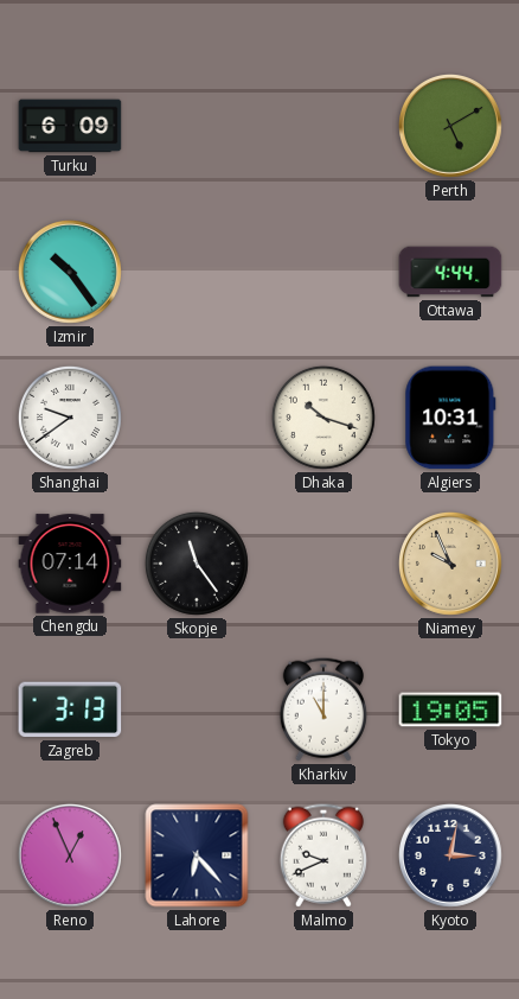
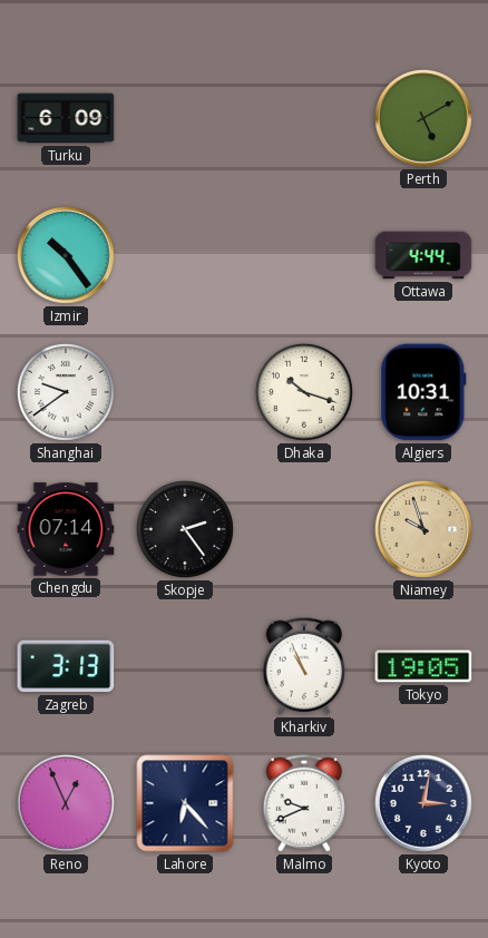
Skopje: 11:24 -> 2:24
Niamey: 9:56 -> 9:57
Kharkiv: 11:00 -> 10:56
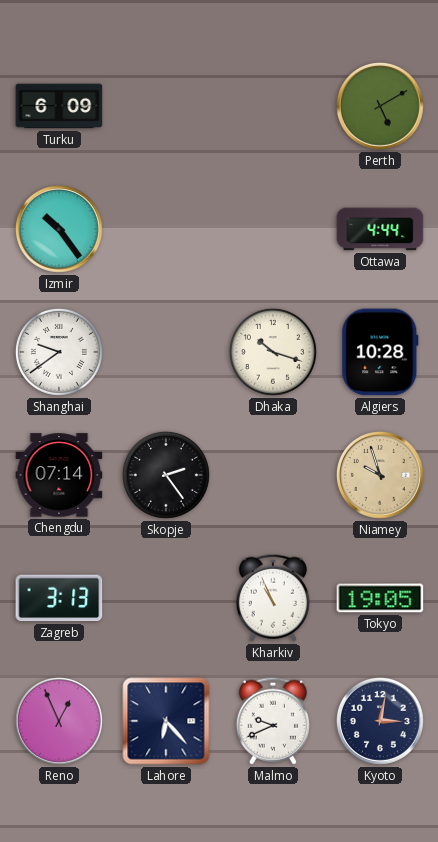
Algiers: 10:31 -> 10:28
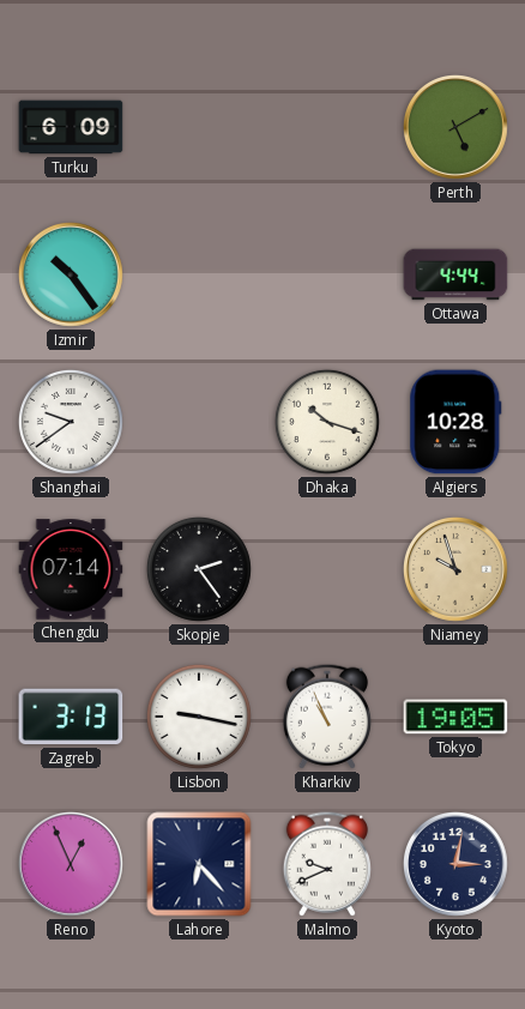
Lisbon: none -> 9:17
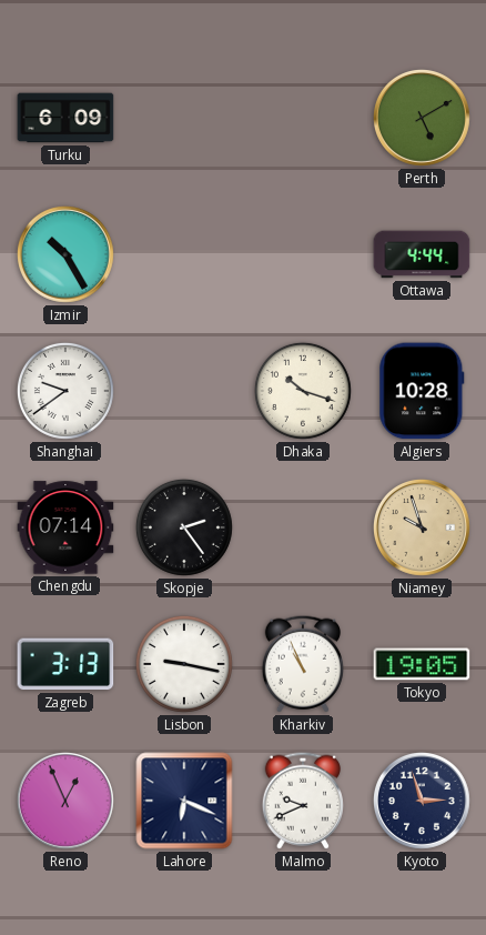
Izmir: 10:24 -> 10:25
Lahore: 6:23 -> 6:19
Kyoto: 3:02 -> 2:57
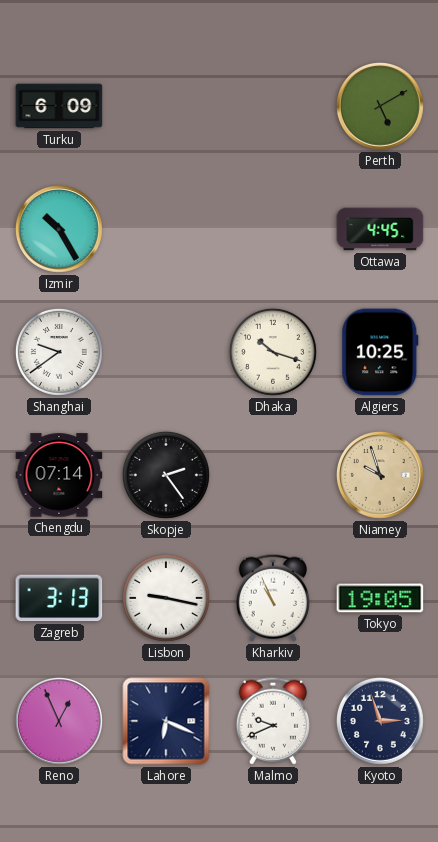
Ottawa: 4:44 -> 4:45
Algiers: 10:28 -> 10:25
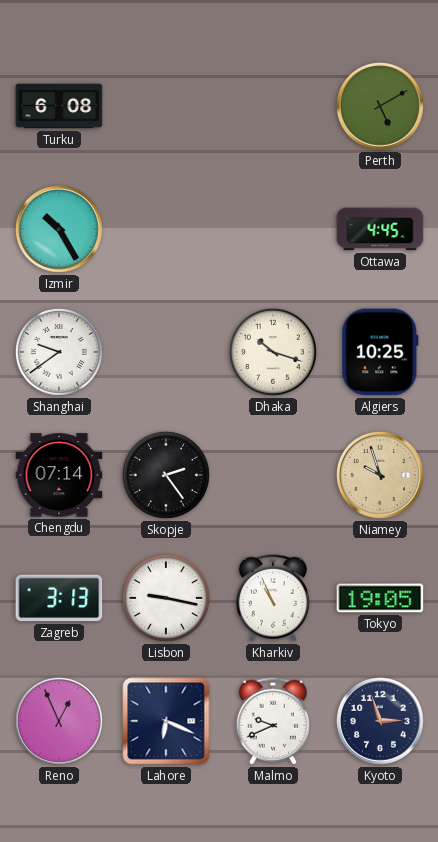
Turku: 6:09 -> 6:08
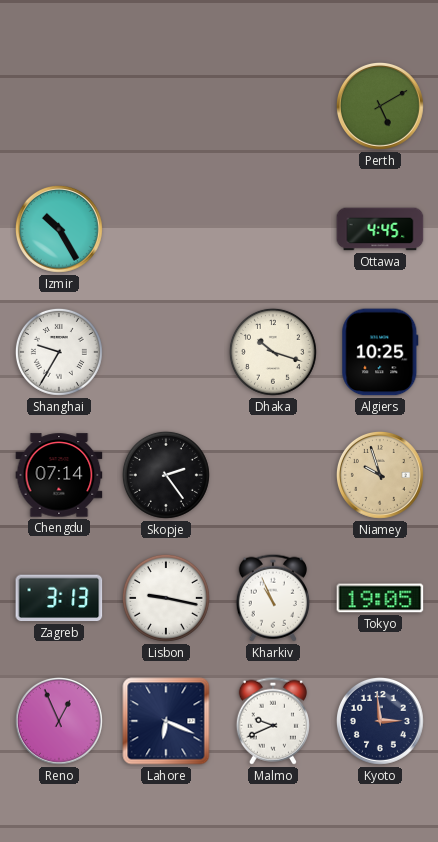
Turku: 6:08 -> none
Shanghai: 9:39 -> 9:35
Kyoto: 2:57 -> 2:59
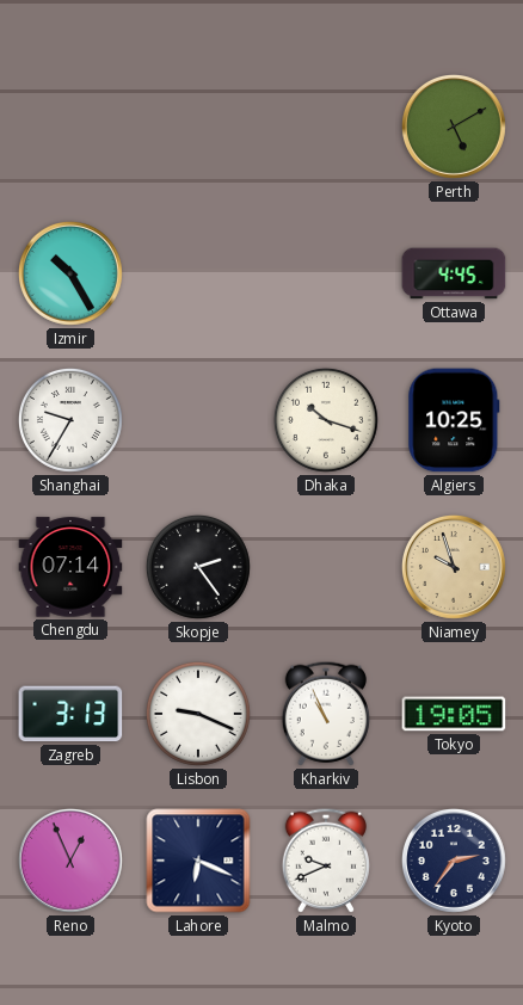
Lisbon: 9:17 -> 9:19
Kyoto: 2:59 -> 2:36
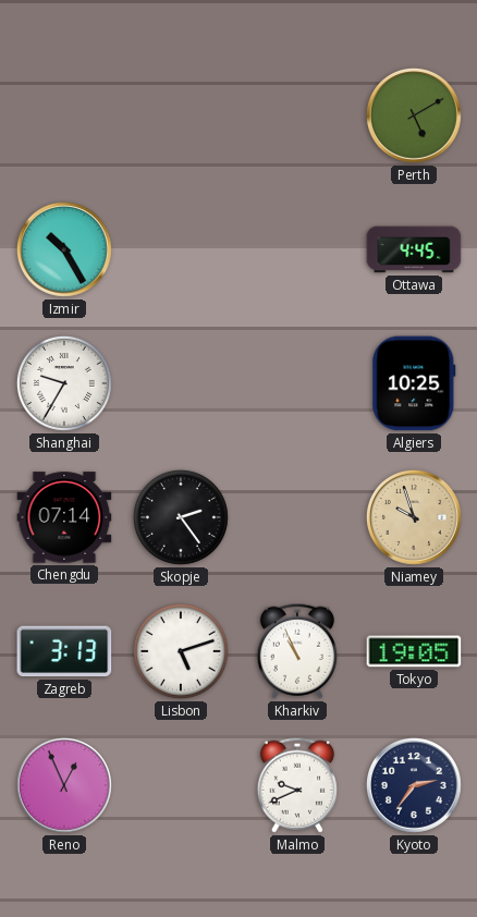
Dhaka: 10:18 -> none
Lisbon: 9:19 -> 5:12
Lahore: 6:19 -> none
